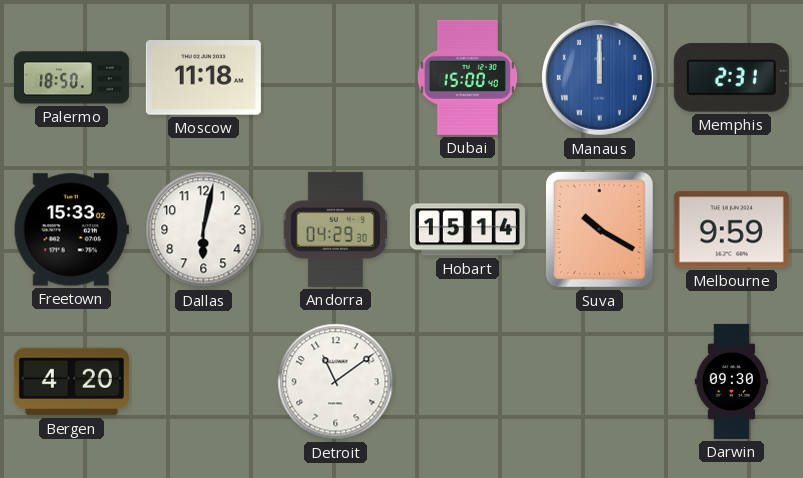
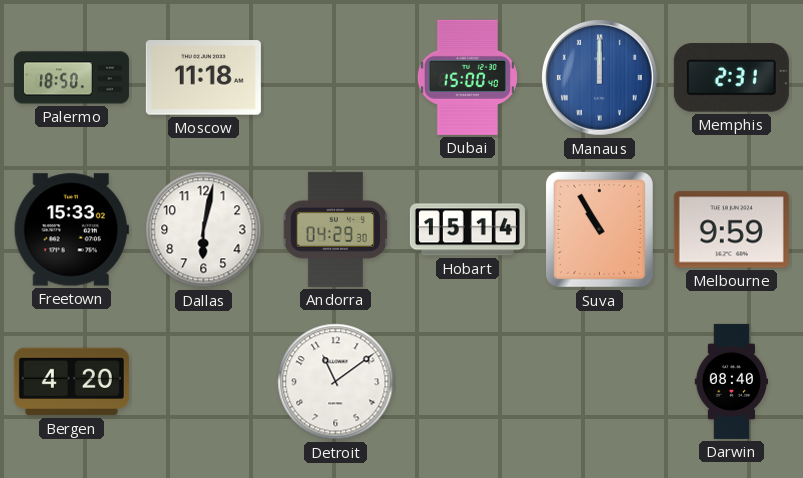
Suva: 10:20 -> 10:55
Darwin: 09:30 -> 08:40
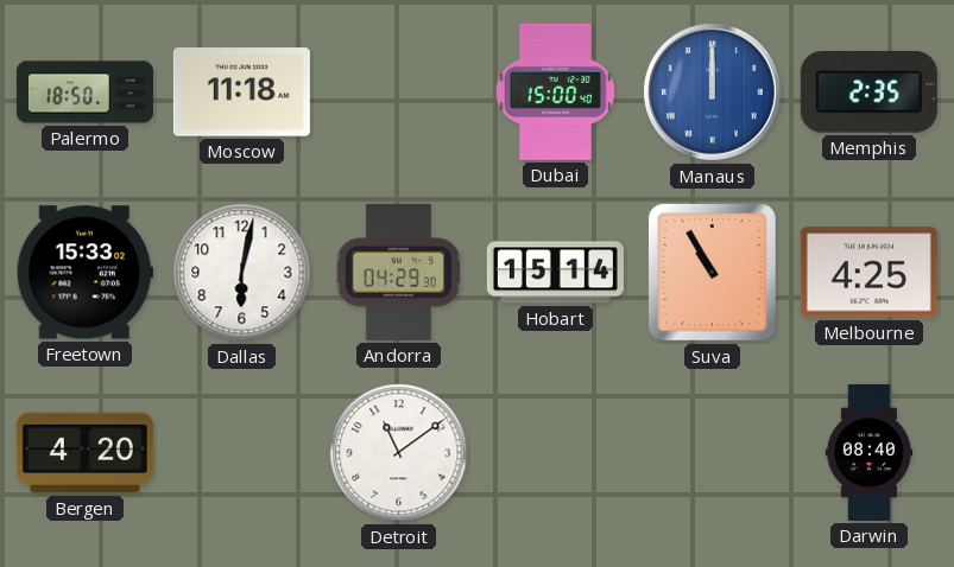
Memphis: 2:31 -> 2:35
Melbourne: 9:59 -> 4:25
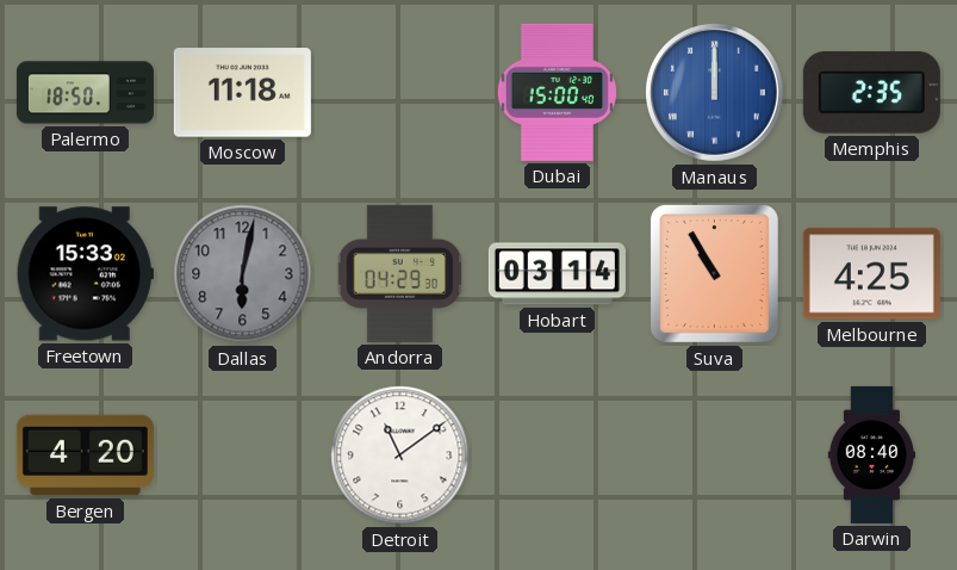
Dallas dial: white -> grey
Hobart: 15:14 -> 03:14
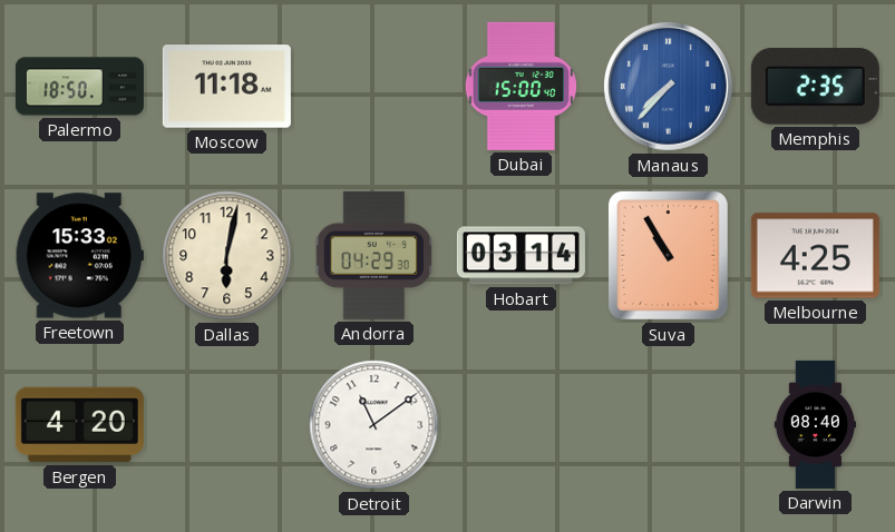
Manaus: 12:00 -> 7:37
Dallas dial: grey -> cream
